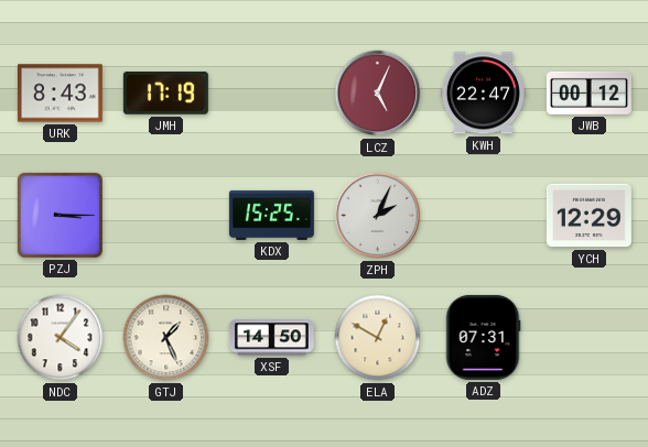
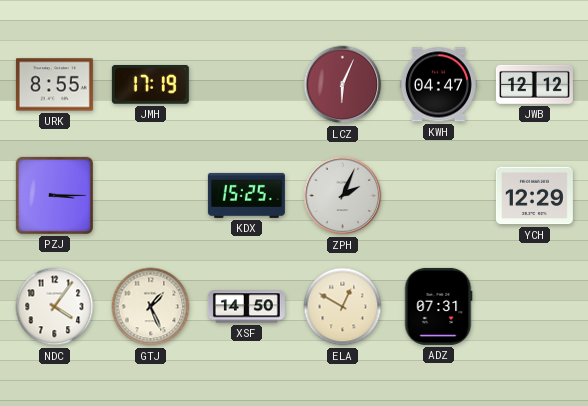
URK: 8:43 -> 8:55
LCZ: 5:04 -> 6:04
KWH: 22:47 -> 04:47
JWB: 00:12 -> 12:12
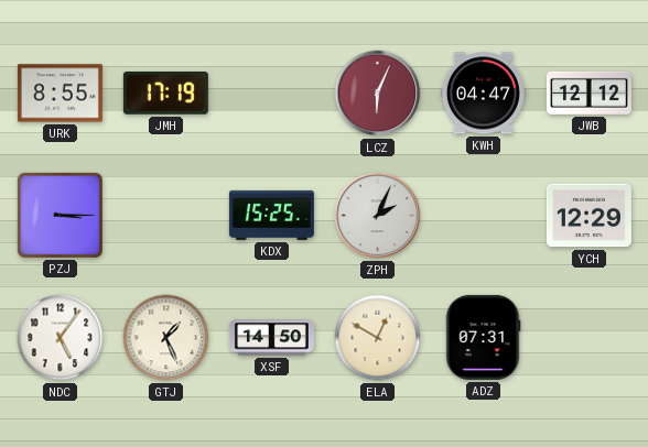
NDC: 4:06 -> 5:06
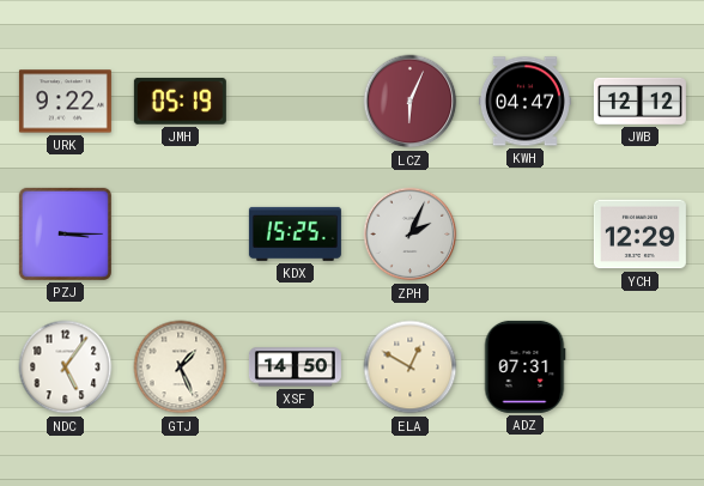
URK: 8:55 -> 9:22
JMH: 17:19 -> 05:19
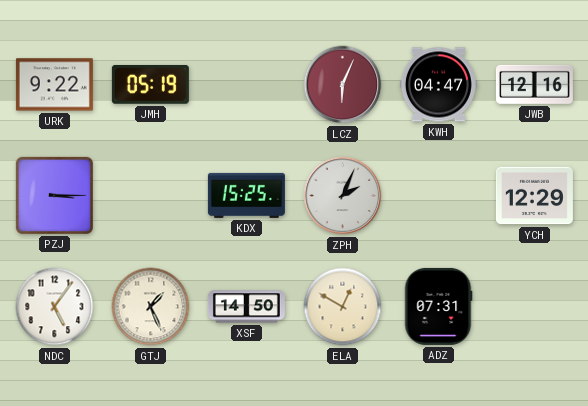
JWB: 12:12 -> 12:16
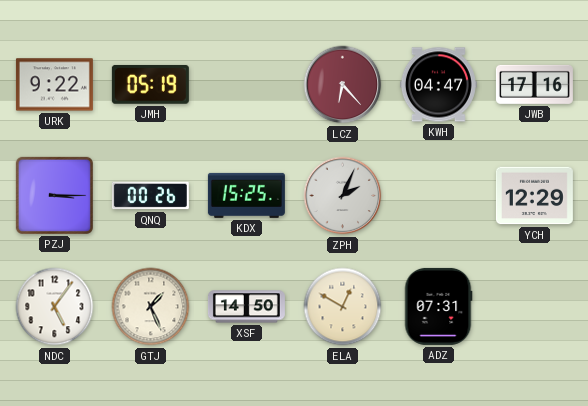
LCZ: 6:04 -> 6:23
JWB: 12:16 -> 17:16
QNQ: none -> 00:26
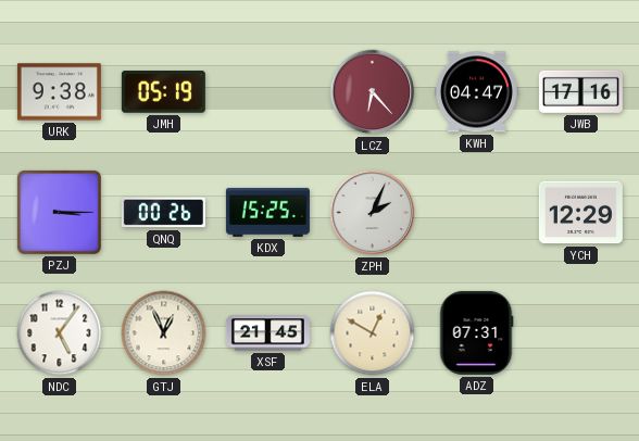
URK: 9:22 -> 9:38
GTJ: 1:26 -> 12:56
XSF: 14:50 -> 21:45
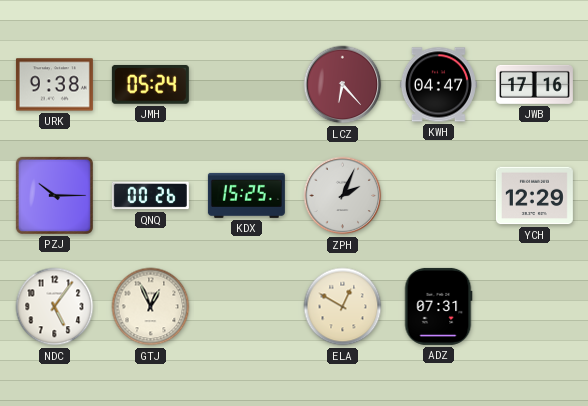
JMH: 05:19 -> 05:24
PZJ: 3:15 -> 10:15
XSF: 21:45 -> none
